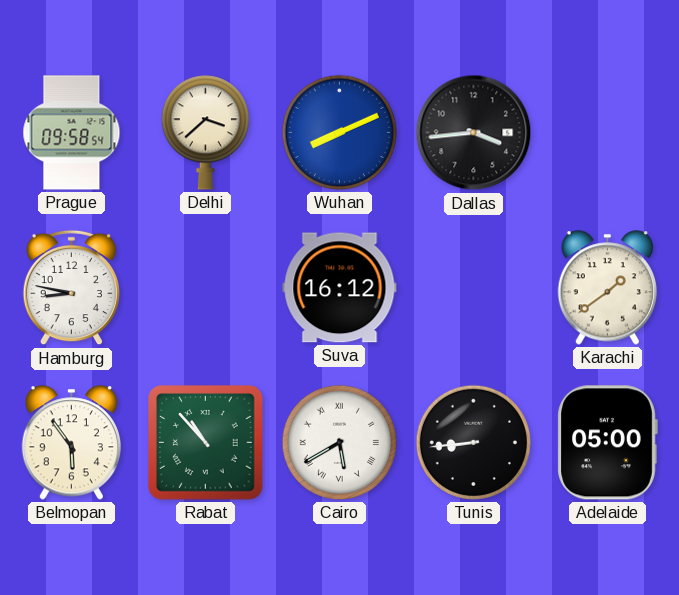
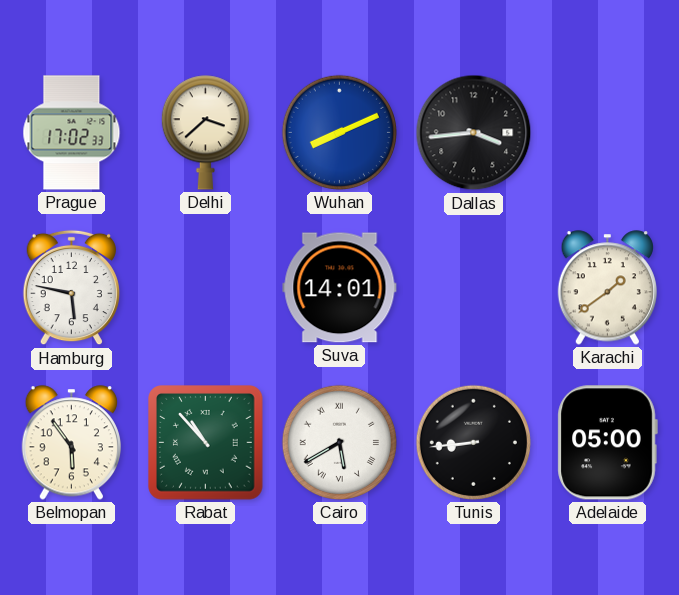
Prague: 09:58 -> 17:02
Hamburg: 8:47 -> 5:47
Suva: 16:12 -> 14:01
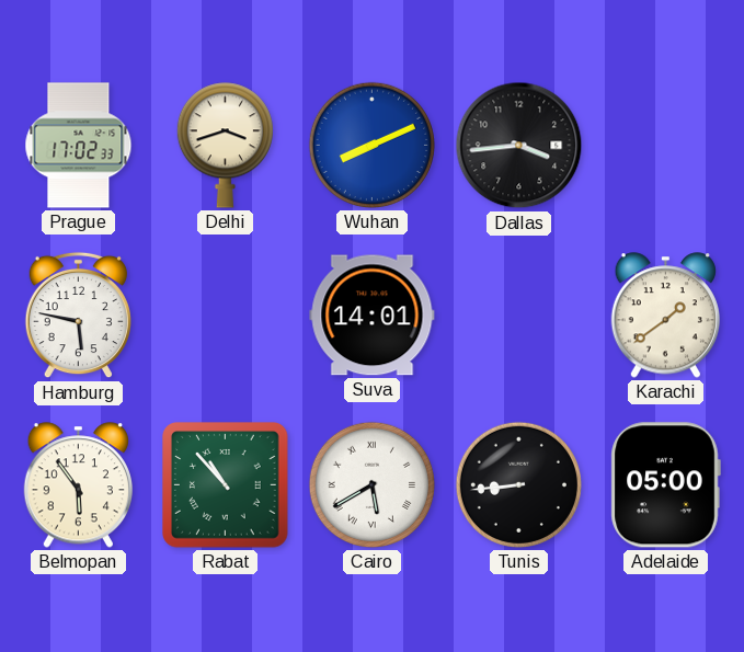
Delhi: 3:38 -> 3:42
